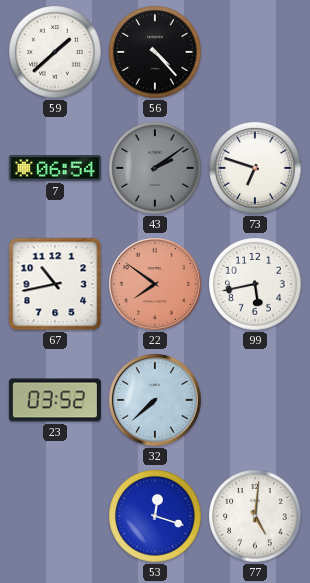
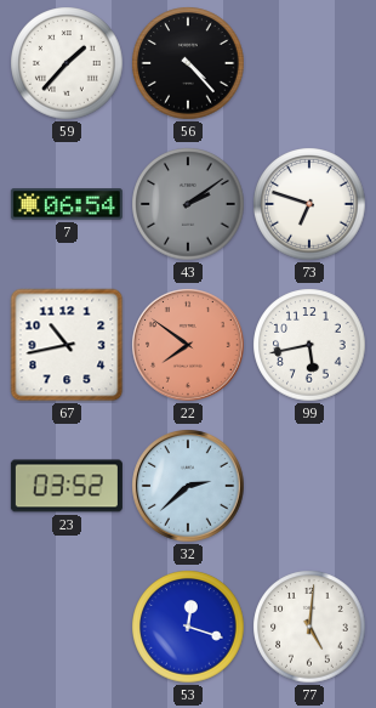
59: 1:38 -> 1:37
32: 7:38 -> 2:38
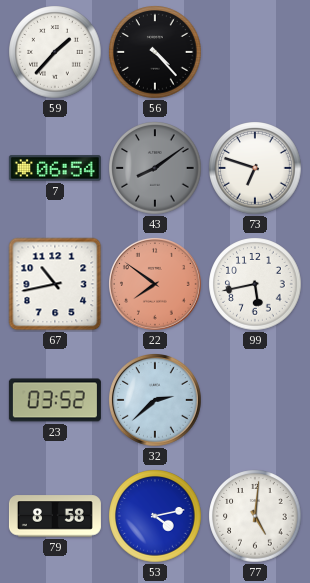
43: 2:09 -> 8:09
79: none -> 8:58
53: 12:18 -> 4:13
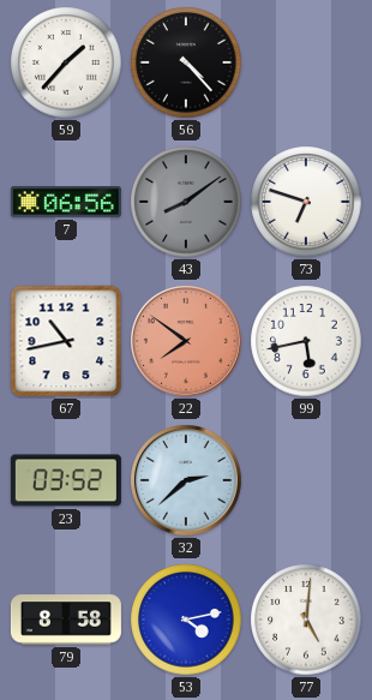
7: 06:54 -> 06:56
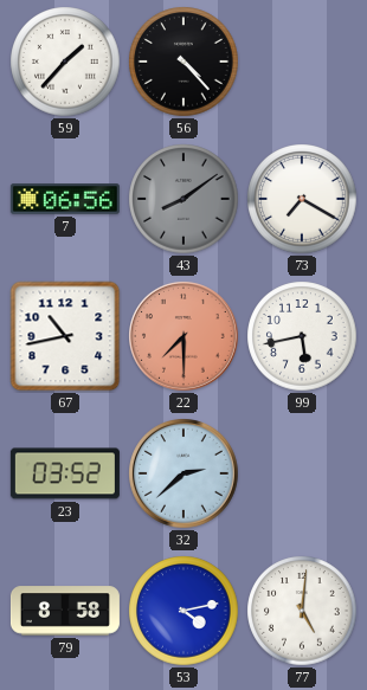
73: 6:48 -> 7:20
22: 7:51 -> 7:30
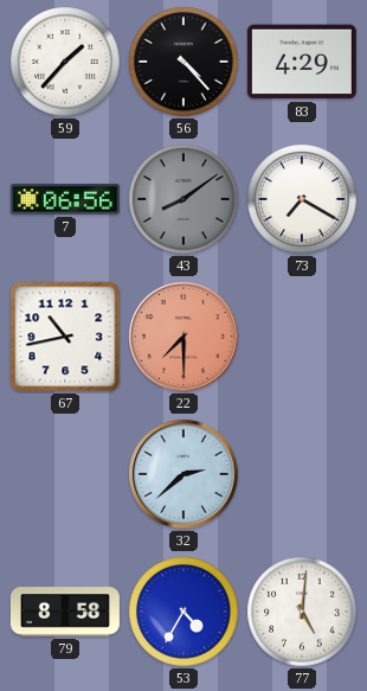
83: none -> 4:29
99: 5:43 -> none
23: 03:52 -> none
53: 4:13 -> 4:35
